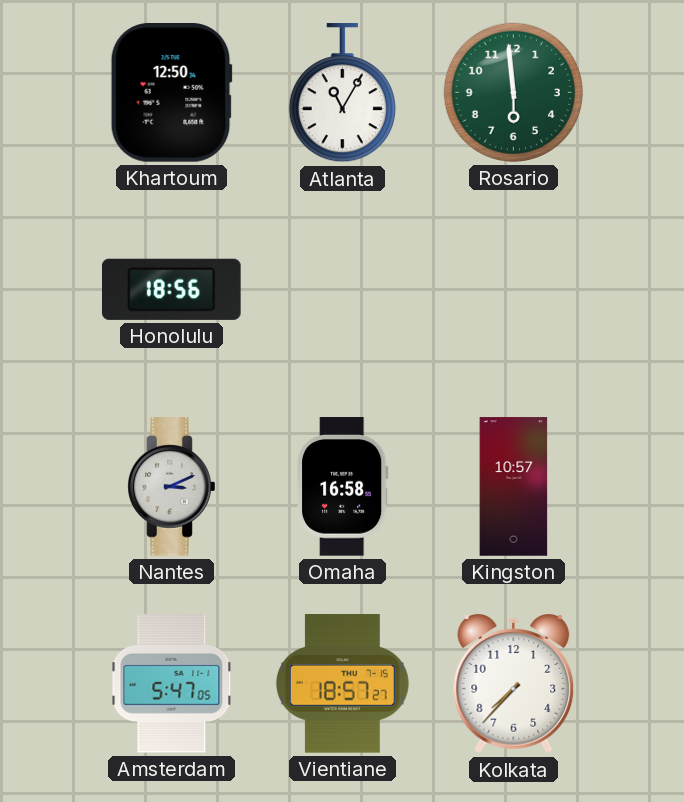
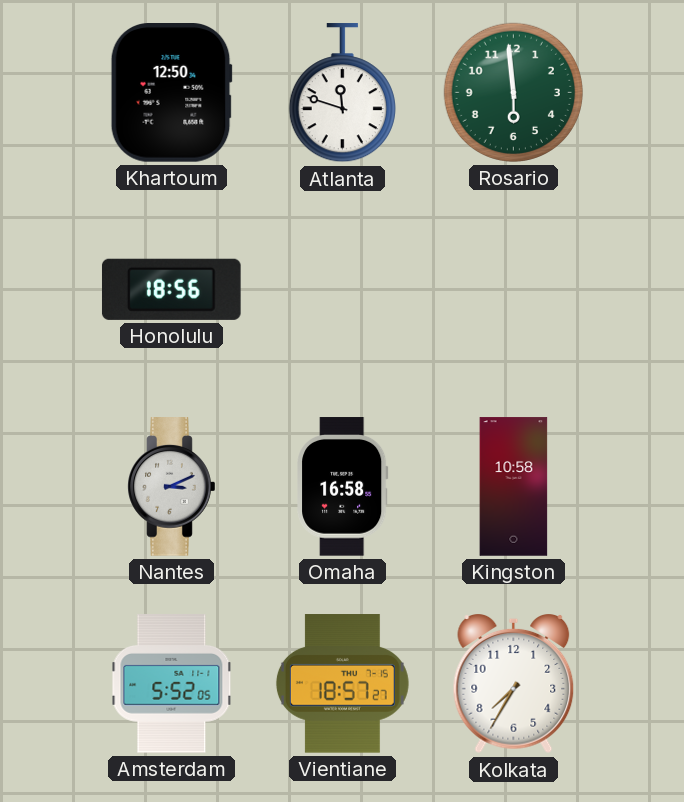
Atlanta: 11:05 -> 11:48
Kingston: 10:57 -> 10:58
Amsterdam: 5:47 -> 5:52
Kolkata: 7:37 -> 7:35
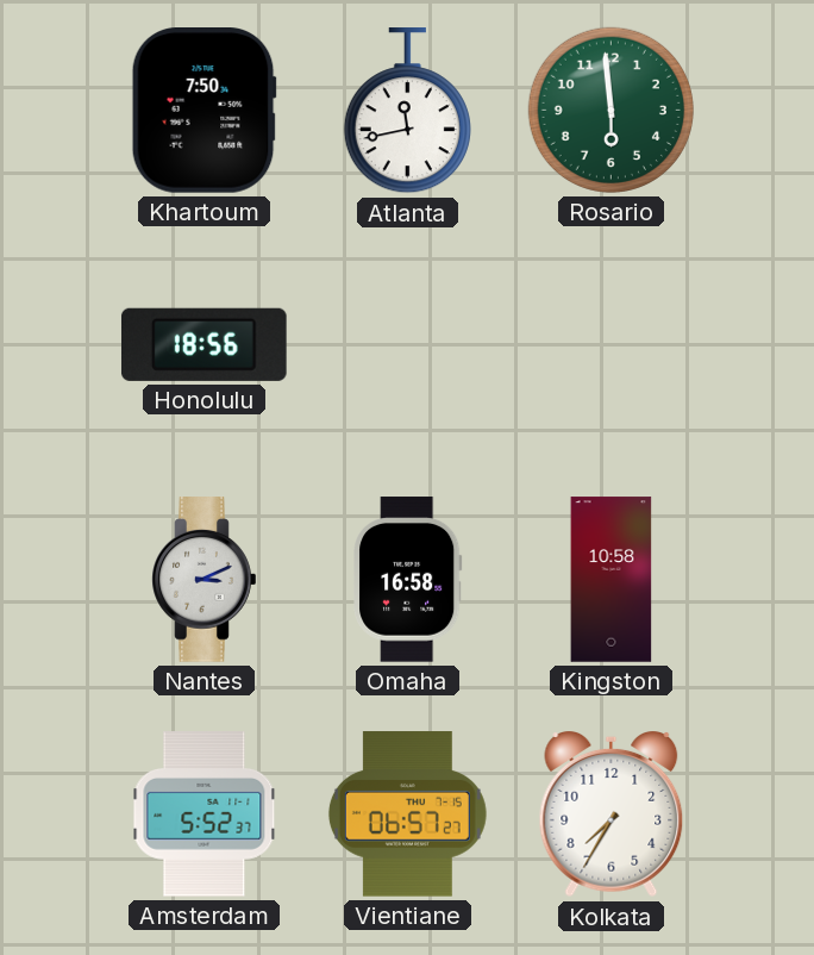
Khartoum: 12:50 -> 7:50
Atlanta: 11:48 -> 11:43
Amsterdam: 5:52:05 -> 5:52:37
Vientiane: 18:57 -> 06:57
